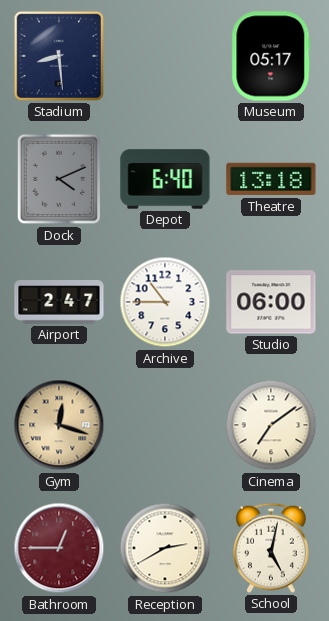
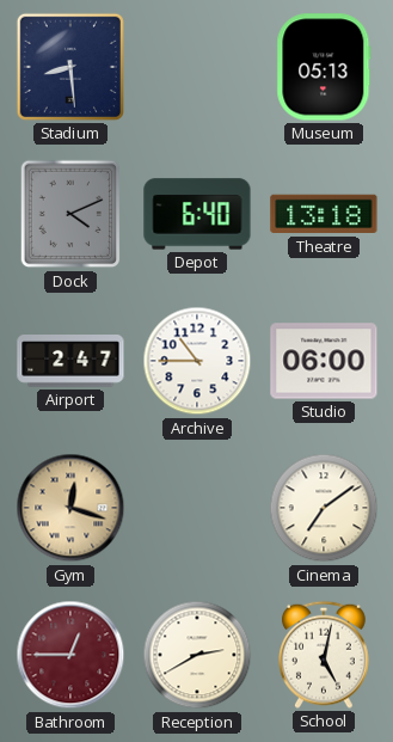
Museum: 05:17 -> 05:13
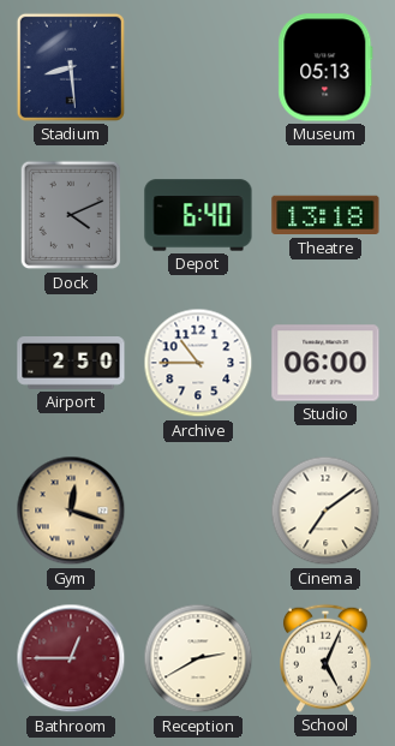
Airport: 2:47 -> 2:50
School: 5:02 -> 5:04
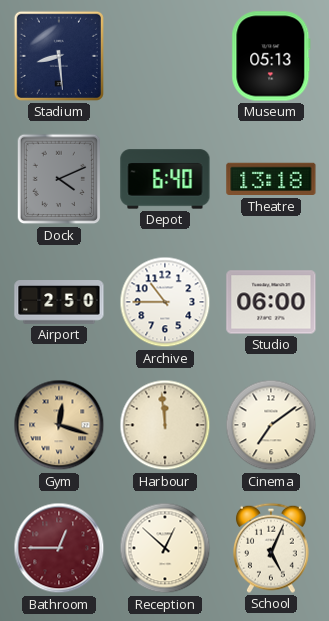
Harbour: none -> 11:59
Reception: 2:40 -> 12:52
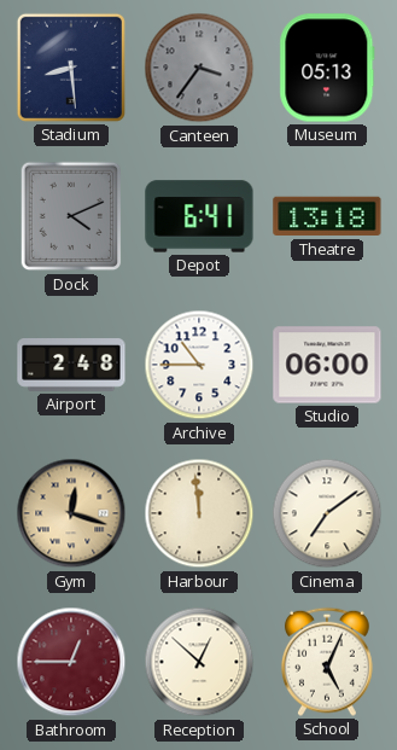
Canteen: none -> 3:36
Depot: 6:40 -> 6:41
Airport: 2:50 -> 2:48
